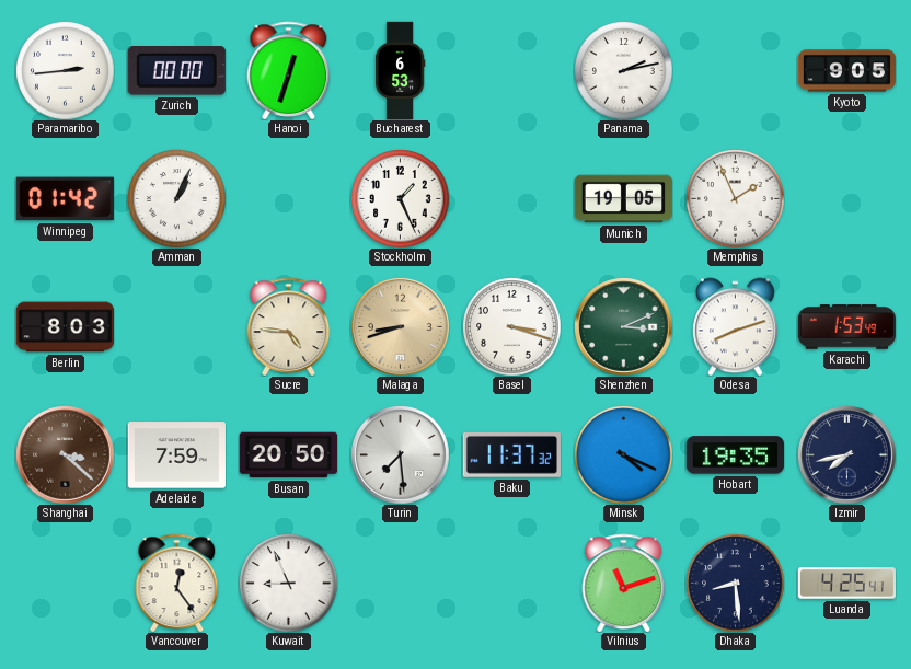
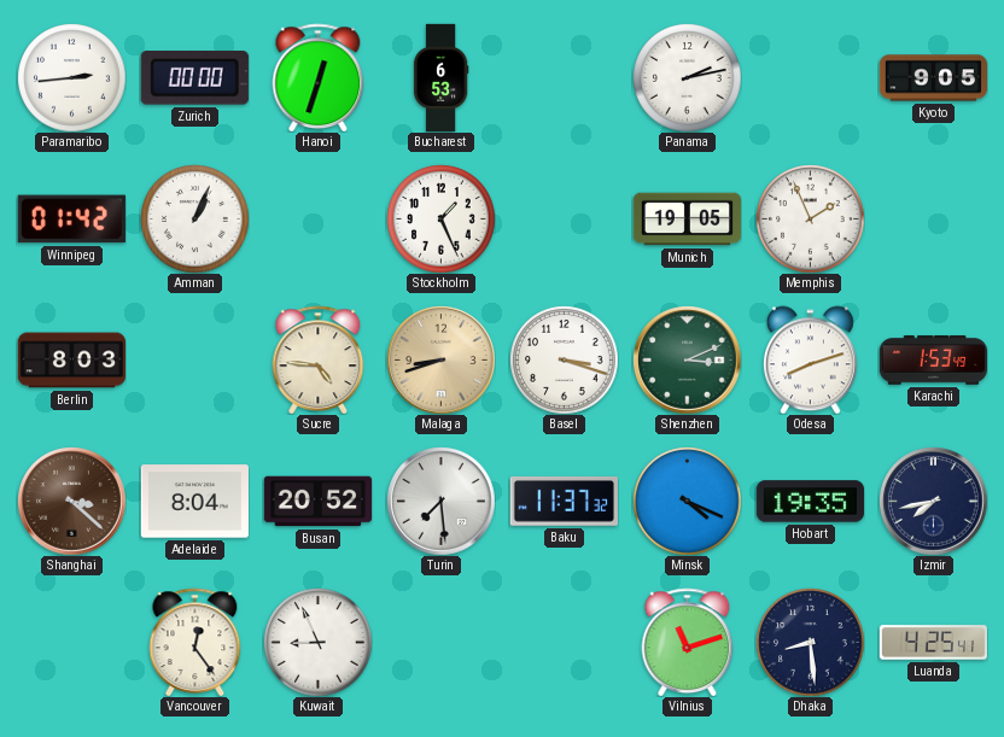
Adelaide: 7:59 -> 8:04
Busan: 20:50 -> 20:52
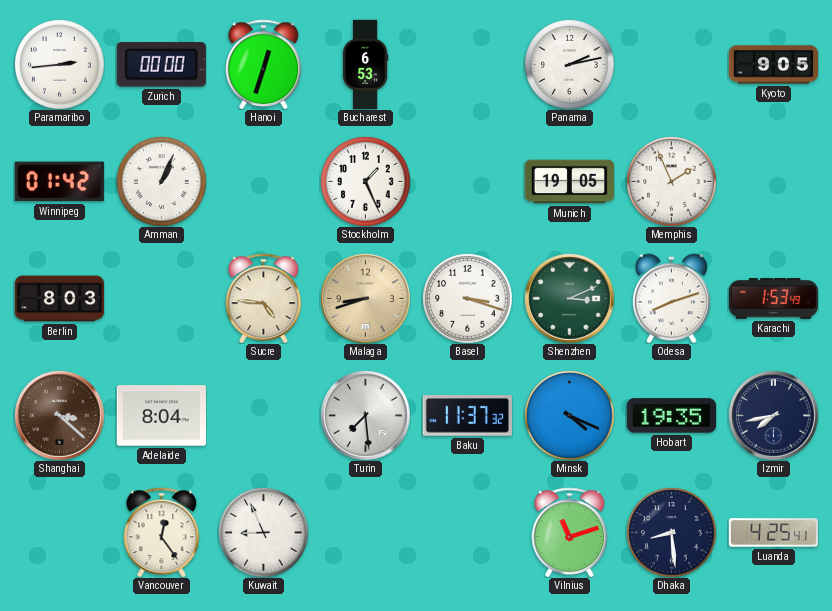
Busan: 20:52 -> none
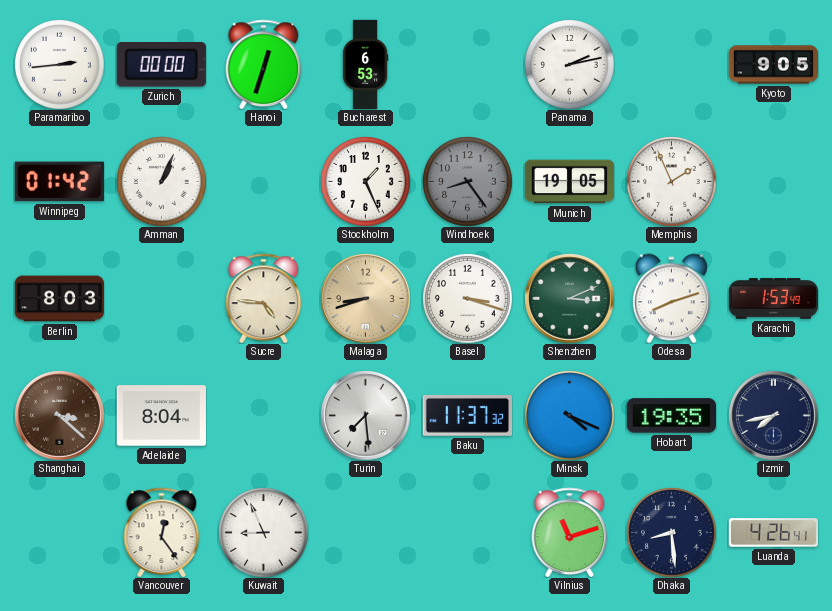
Windhoek: none -> 8:24
Luanda: 4:25 -> 4:26
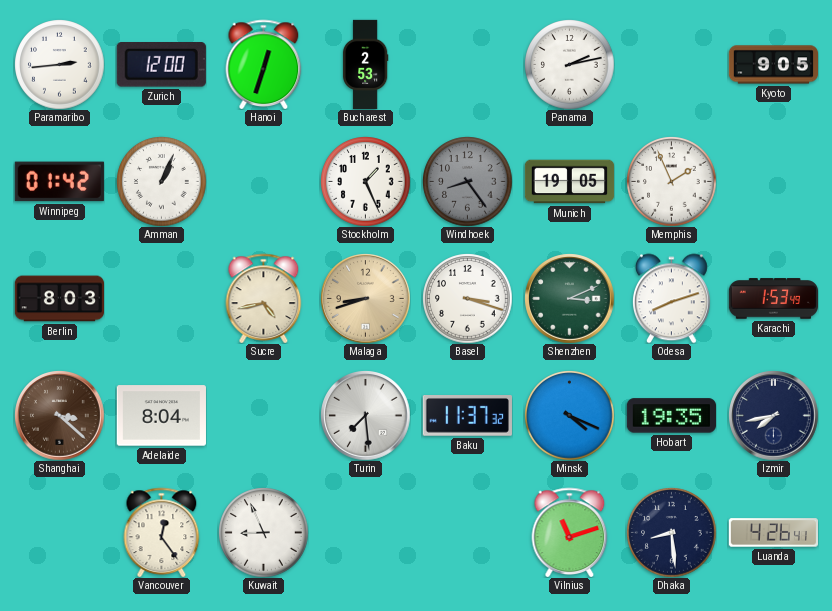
Zurich: 00:00 -> 12:00
Bucharest: 6:53 -> 2:53
Sucre: 4:46 -> 4:43
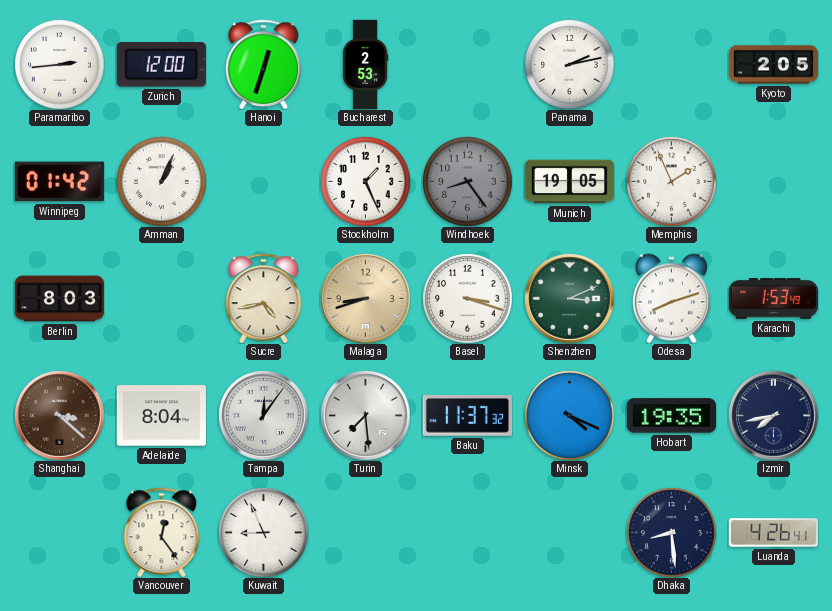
Kyoto: 9:05 -> 2:05
Tampa: none -> 12:06
Vilnius: 11:12 -> none
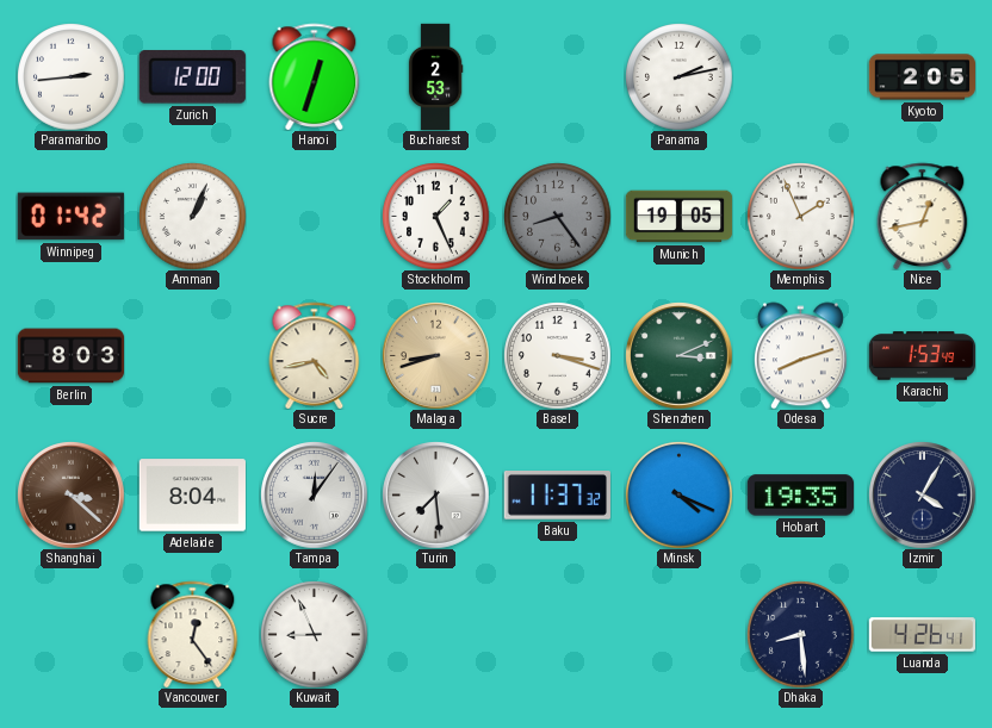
Nice: none -> 12:43
Izmir: 7:43 -> 4:05
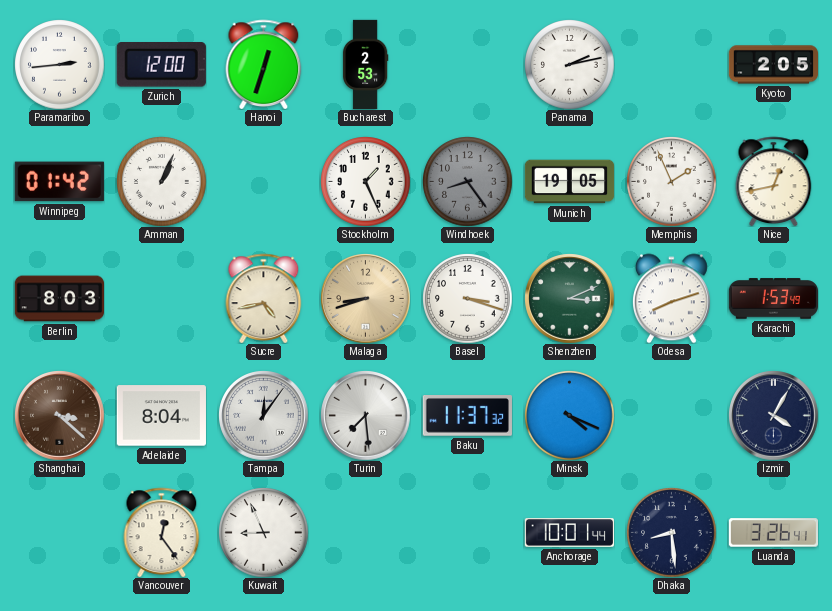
Hobart: 19:35 -> none
Anchorage: none -> 10:01
Luanda: 4:26 -> 3:26
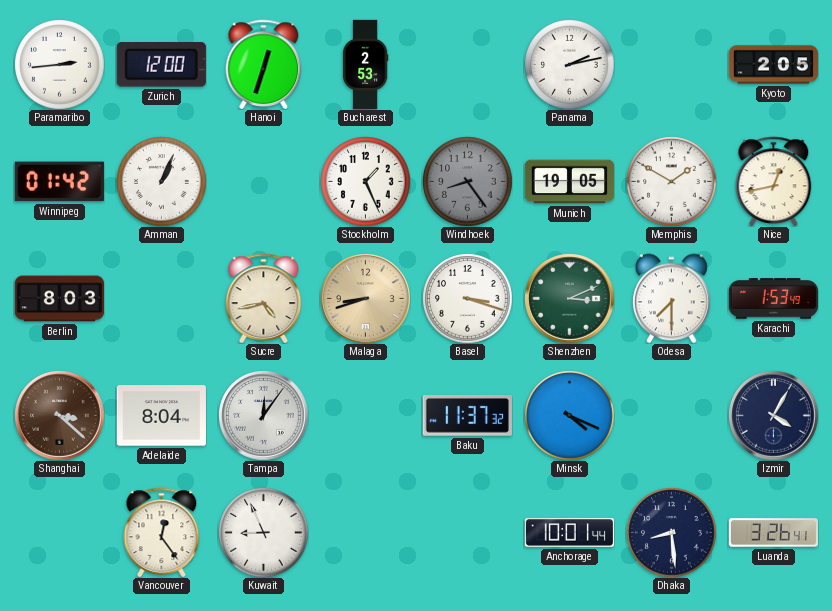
Memphis: 1:56 -> 1:50
Odesa: 8:12 -> 7:30
Turin: 7:29 -> none
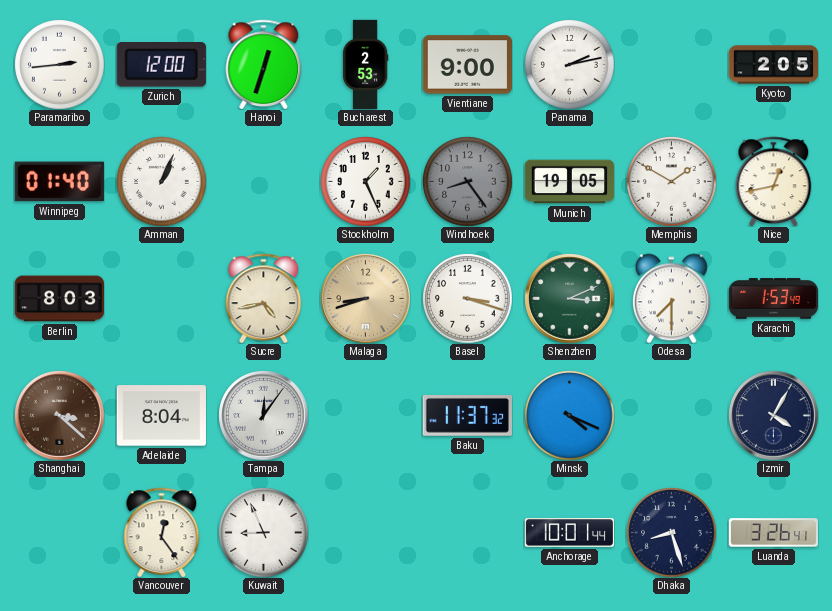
Vientiane: none -> 9:00
Winnipeg: 01:42 -> 01:40
Dhaka: 8:29 -> 8:27
